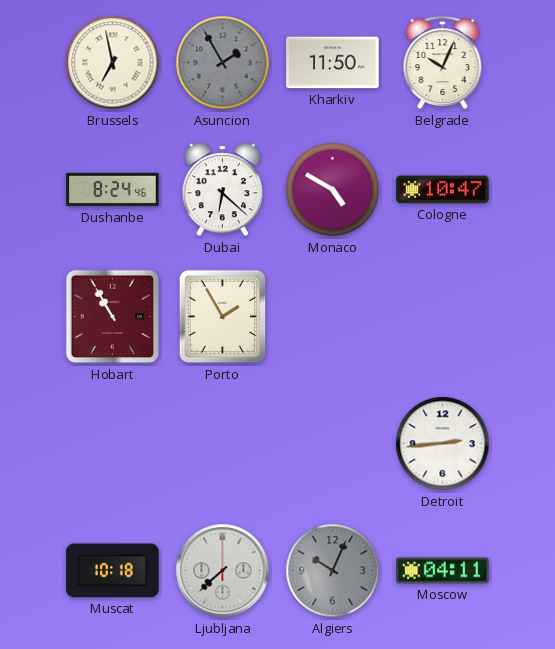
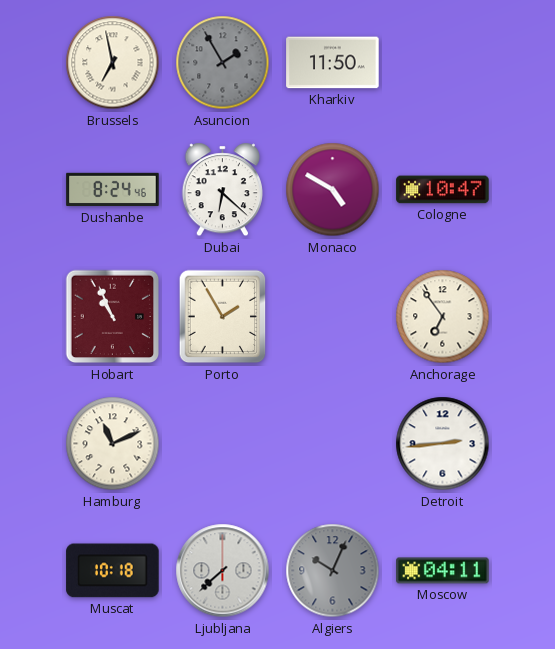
Belgrade: 10:04 -> none
Hobart: 10:55 -> 10:56
Anchorage: none -> 6:54
Hamburg: none -> 11:11
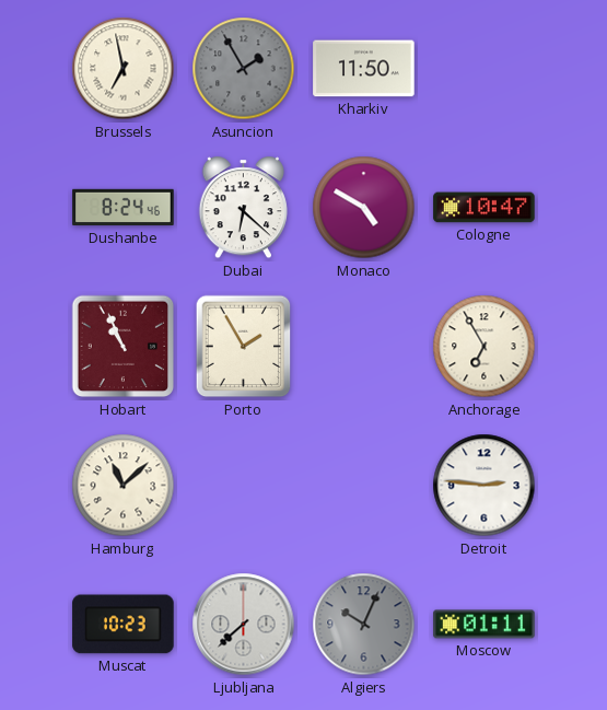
Anchorage: 6:54 -> 6:55
Hamburg: 11:11 -> 11:08
Detroit: 2:44 -> 2:46
Muscat: 10:18 -> 10:23
Moscow: 04:11 -> 01:11
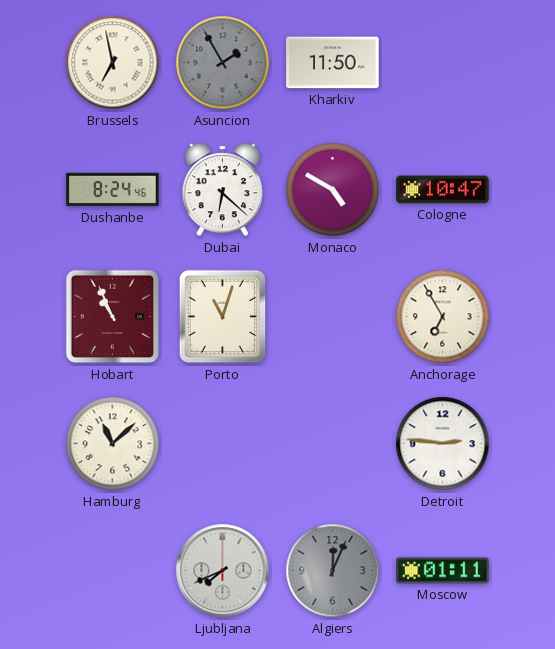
Porto: 1:55 -> 11:03
Muscat: 10:23 -> none
Ljubljana: 7:38 -> 7:41
Algiers: 10:04 -> 12:04
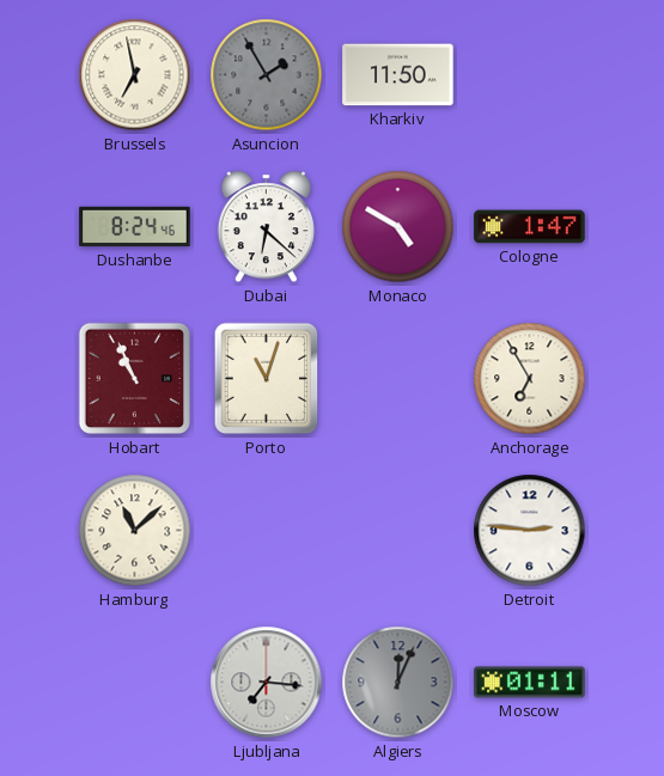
Cologne: 10:47 -> 1:47
Ljubljana: 7:41 -> 7:16
